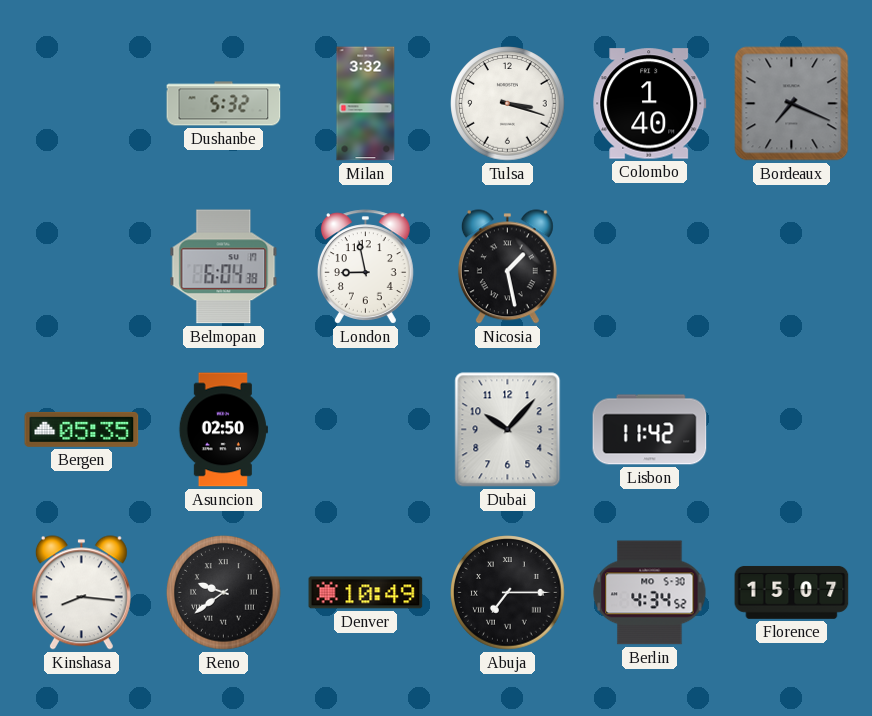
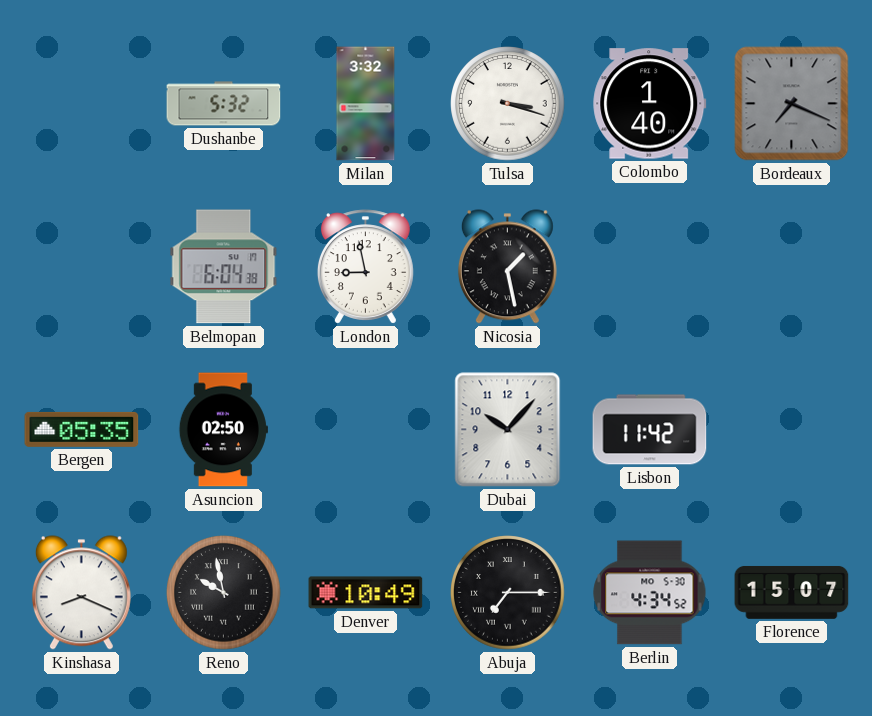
Kinshasa: 8:16 -> 8:19
Reno: 9:39 -> 9:58
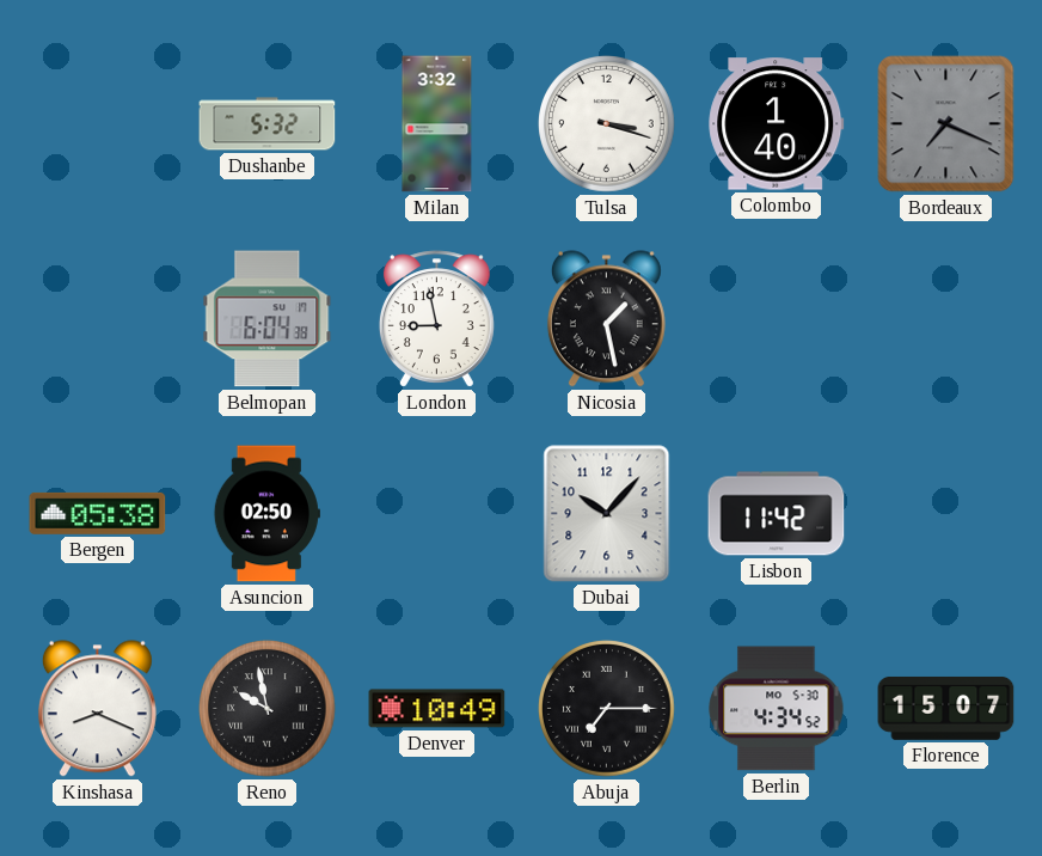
Bergen: 05:35 -> 05:38
